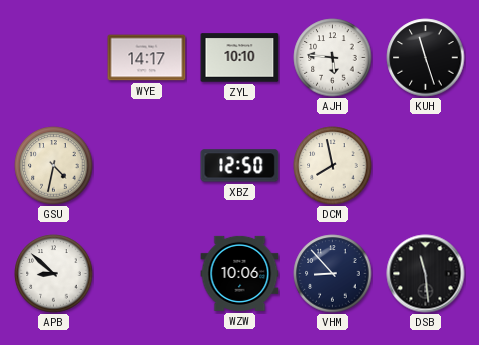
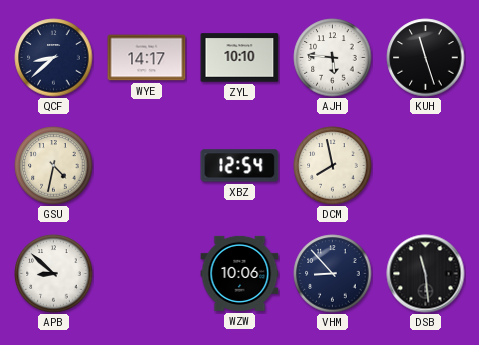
QCF: none -> 8:38
XBZ: 12:50 -> 12:54
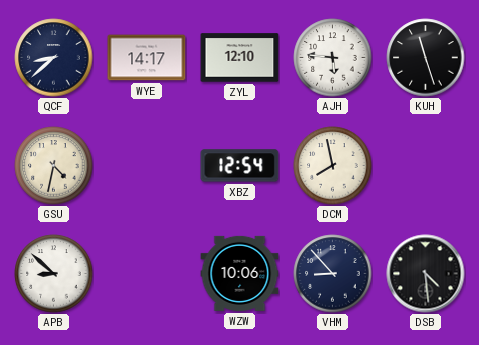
ZYL: 10:10 -> 12:10
DSB: 11:29 -> 4:29
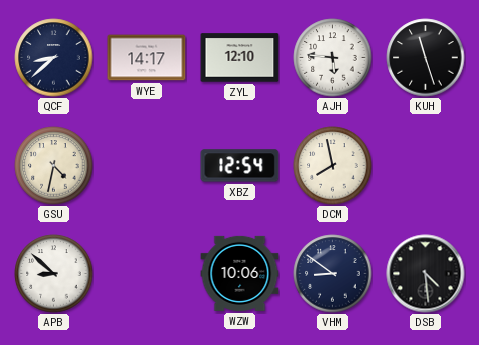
VHM: 8:53 -> 8:51
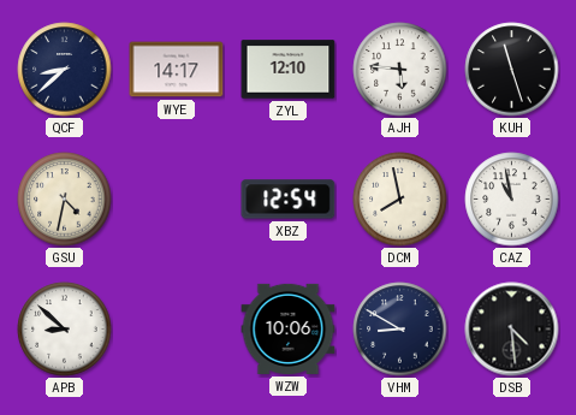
CAZ: none -> 10:58
VHM: 8:51 -> 8:50
